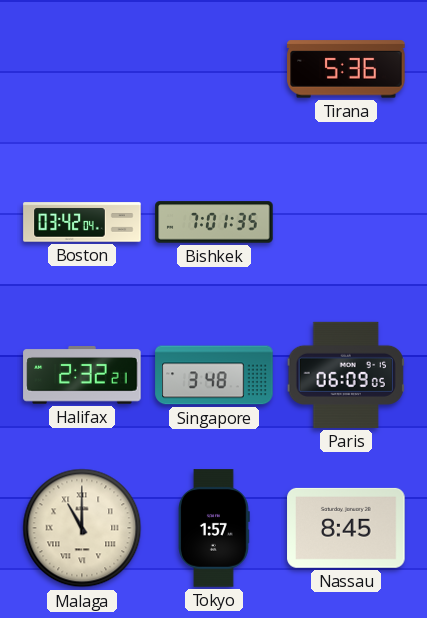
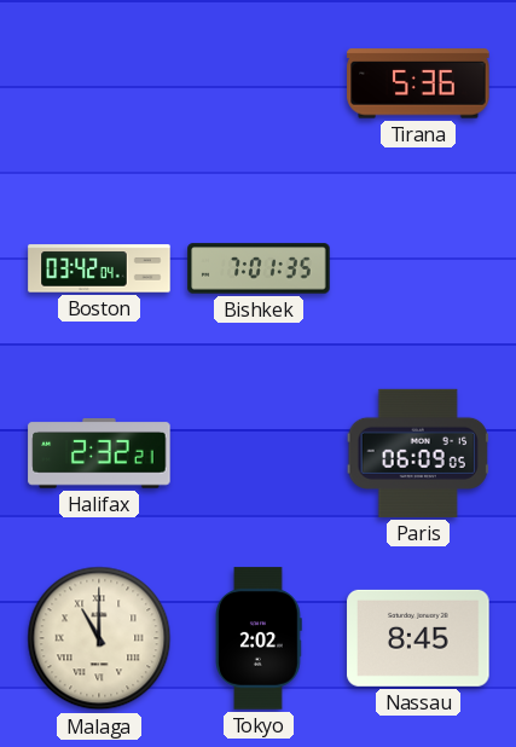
Singapore: 3:48 -> none
Tokyo: 1:57 -> 2:02
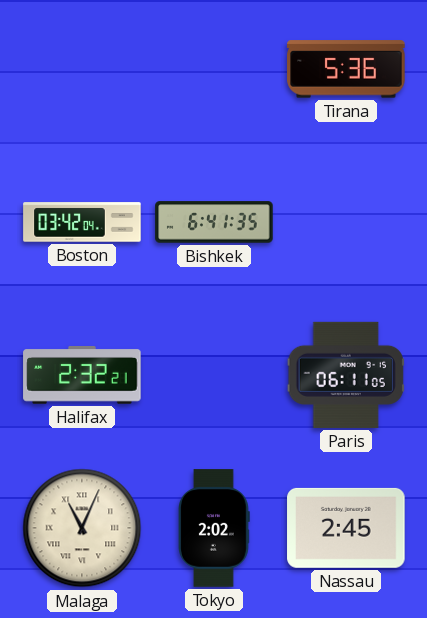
Bishkek: 7:01 -> 6:41
Paris: 06:09 -> 06:11
Malaga: 11:00 -> 11:04
Nassau: 8:45 -> 2:45
